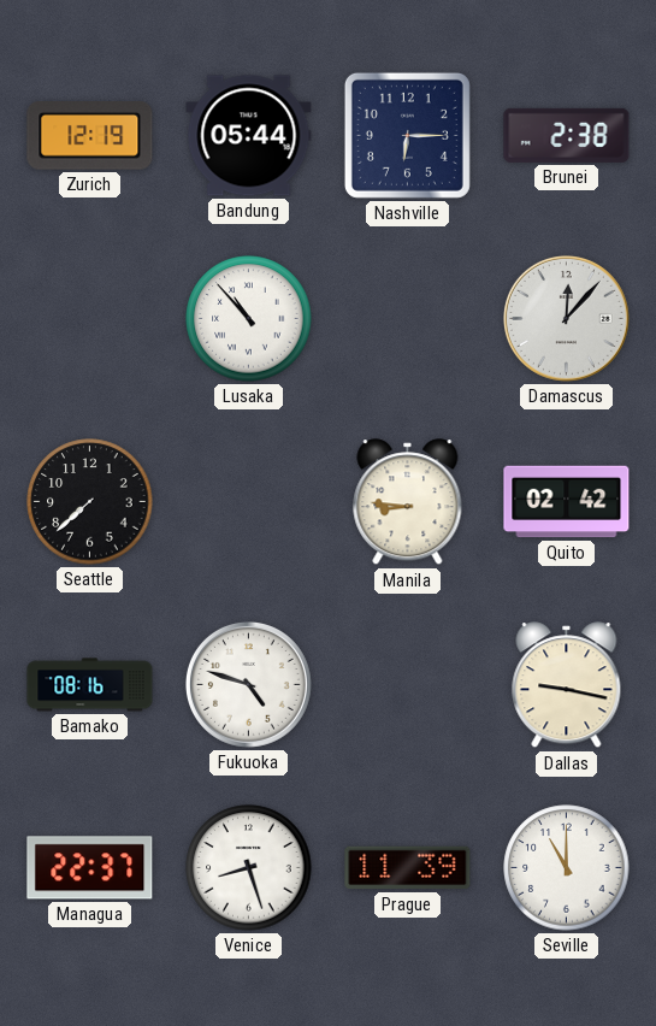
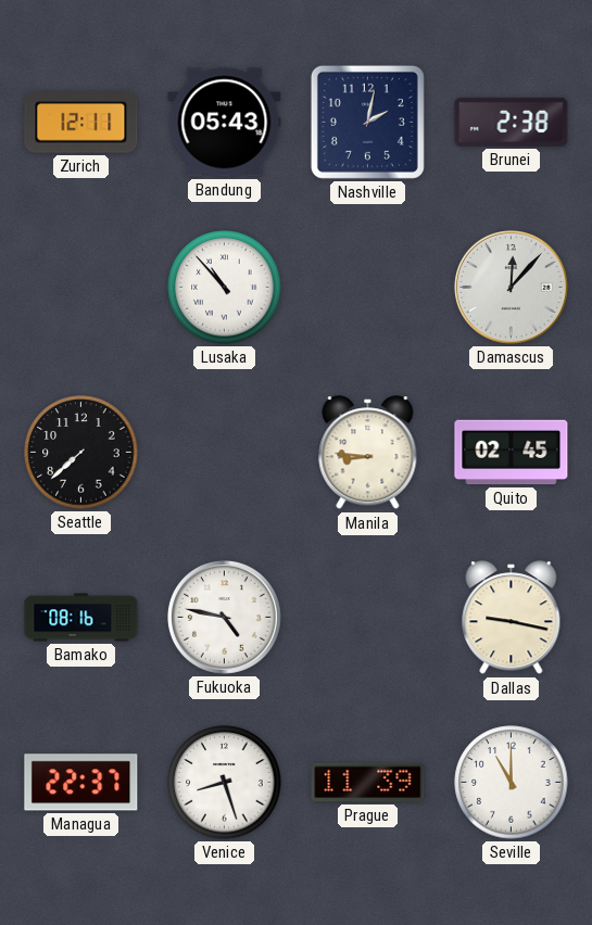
Zurich: 12:19 -> 12:11
Bandung: 05:44 -> 05:43
Nashville: 6:15 -> 2:02
Quito: 02:42 -> 02:45
Fukuoka: 4:48 -> 4:47
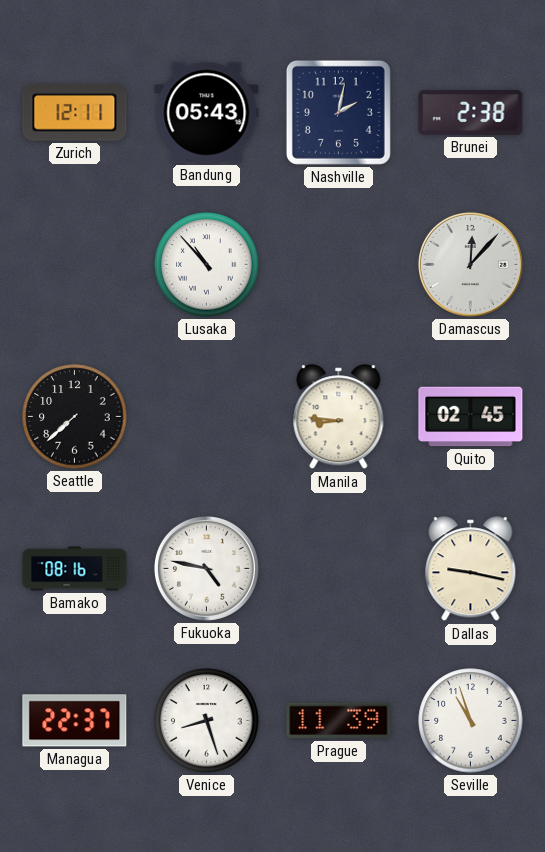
Seville: 11:00 -> 10:57
